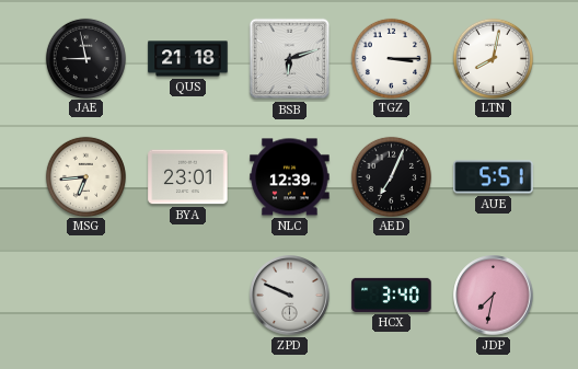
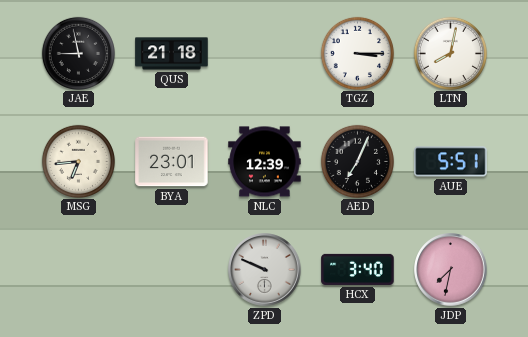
BSB: 6:12 -> none
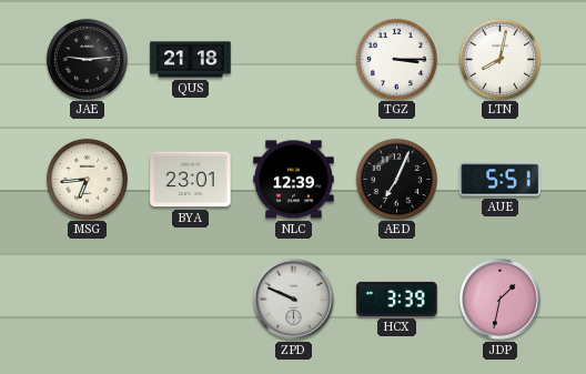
JAE: 8:58 -> 9:14
HCX: 3:40 -> 3:39
JDP: 7:32 -> 1:32
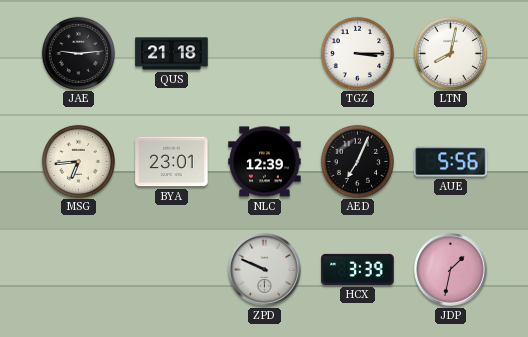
AUE: 5:51 -> 5:56
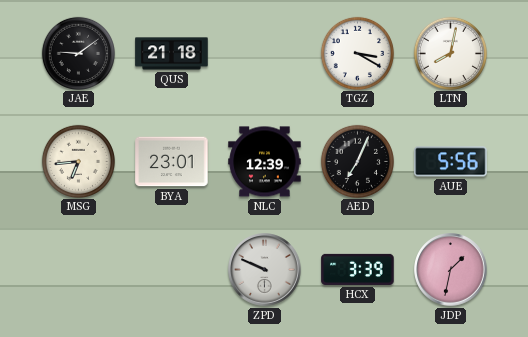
JAE: 9:14 -> 9:09
TGZ: 3:15 -> 3:20
